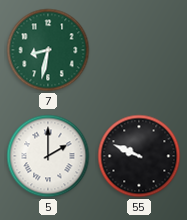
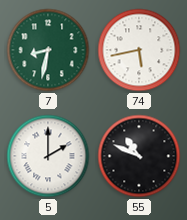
74: none -> 5:43
55: 9:49 -> 10:49
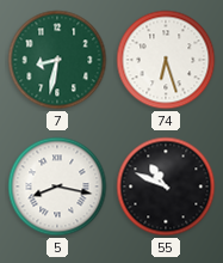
74: 5:43 -> 6:27
5: 2:00 -> 8:17
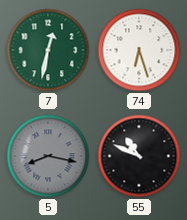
7: 8:32 -> 12:32
5 dial: white -> grey
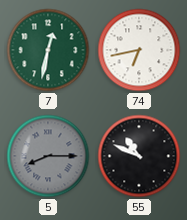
74: 6:27 -> 6:43
5: 8:17 -> 8:15
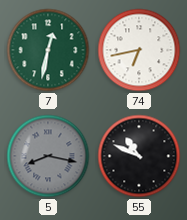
5: 8:15 -> 8:17
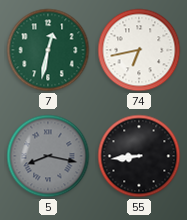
55: 10:49 -> 8:44
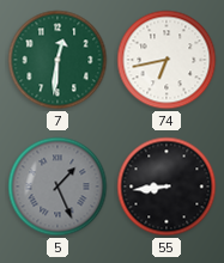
7: 12:32 -> 12:31
5: 8:17 -> 1:26
